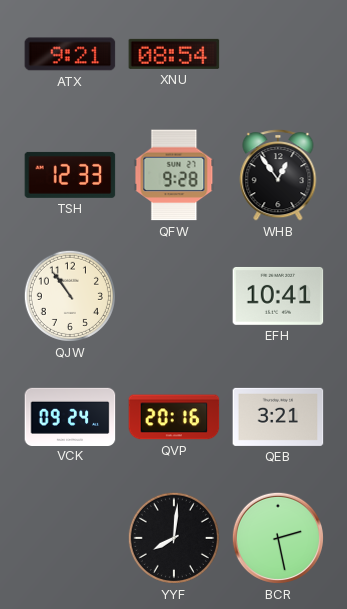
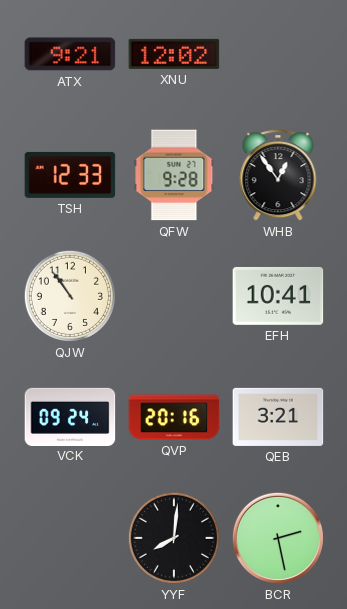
XNU: 08:54 -> 12:02
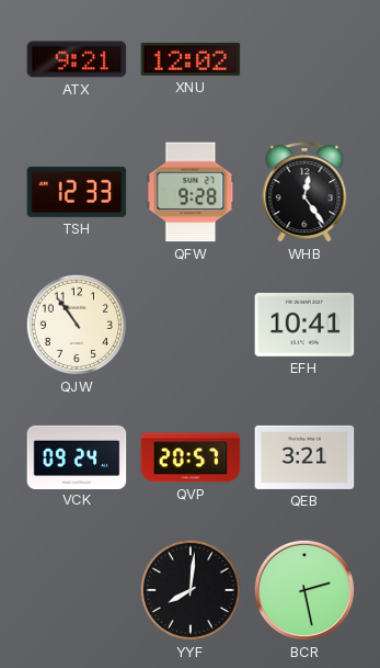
WHB: 12:54 -> 12:24
QVP: 20:16 -> 20:57
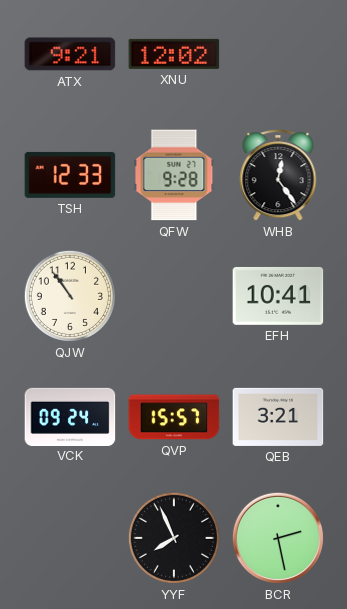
QVP: 20:57 -> 15:57
YYF: 8:01 -> 7:56
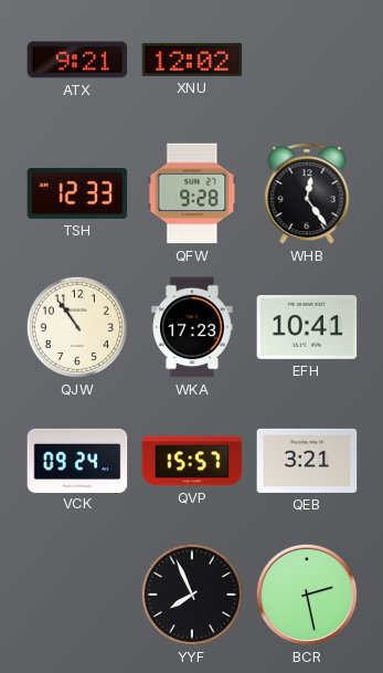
WKA: none -> 17:23
